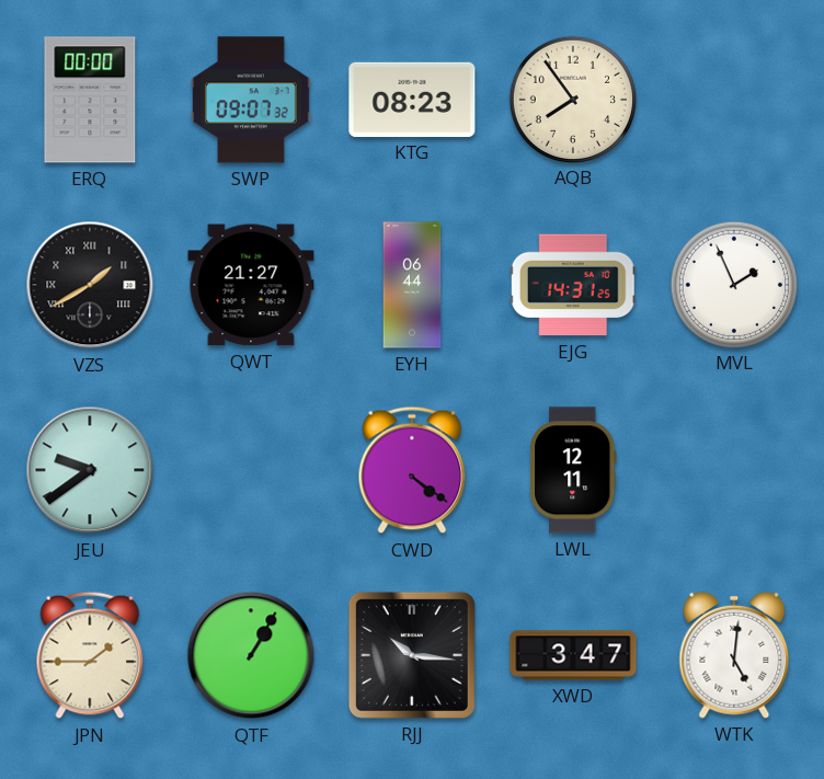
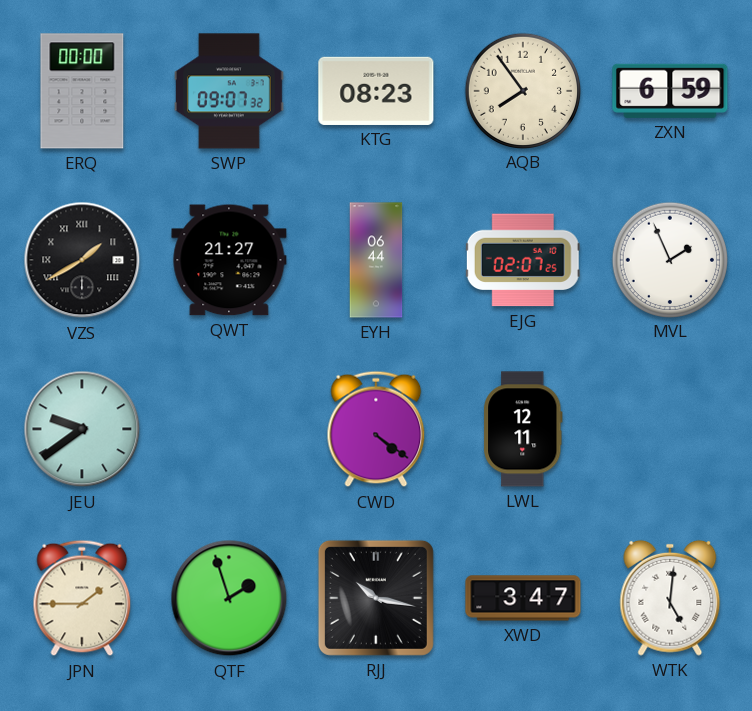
ZXN: none -> 6:59
EJG: 14:31 -> 02:07
QTF: 1:05 -> 1:57
RJJ: 10:16 -> 10:17
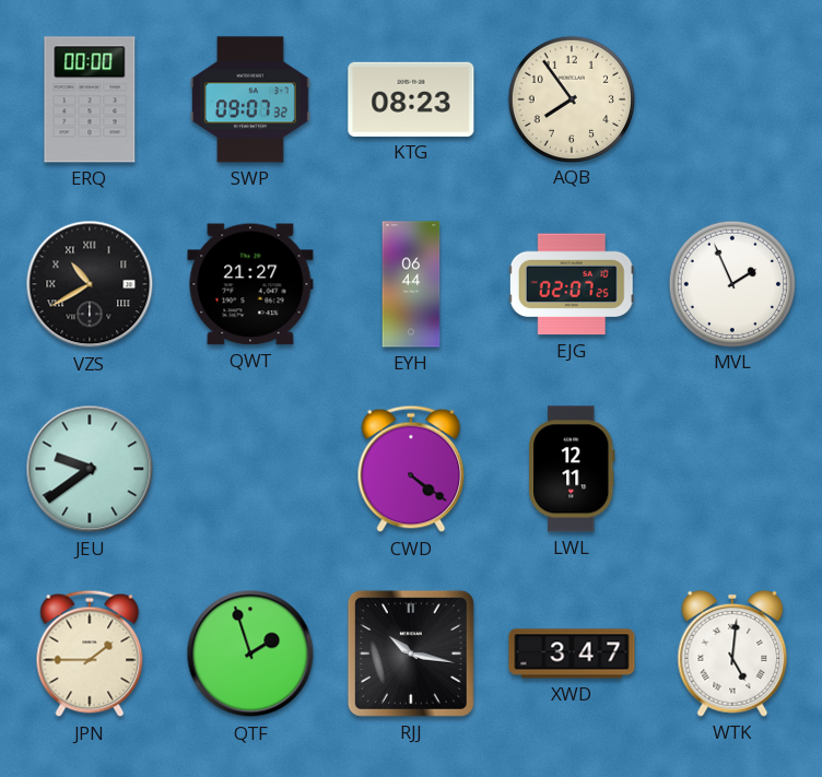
ZXN: 6:59 -> none
VZS: 1:40 -> 10:40
